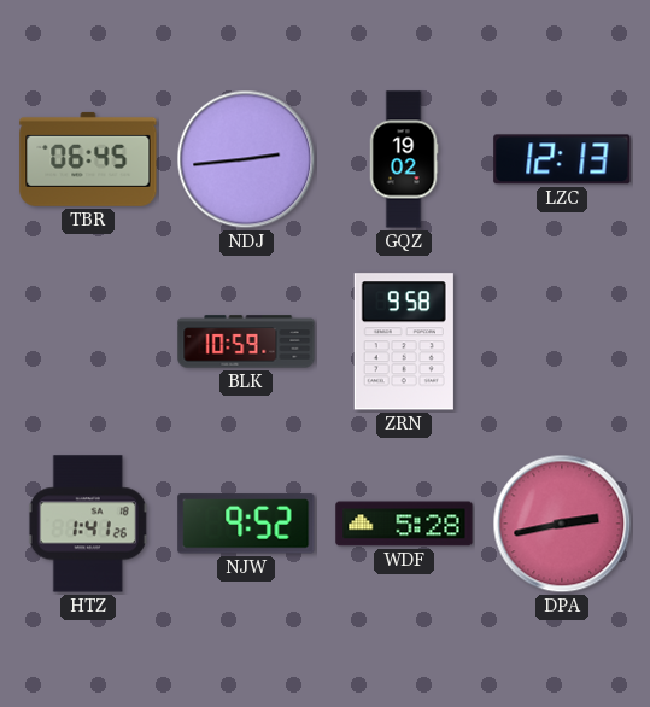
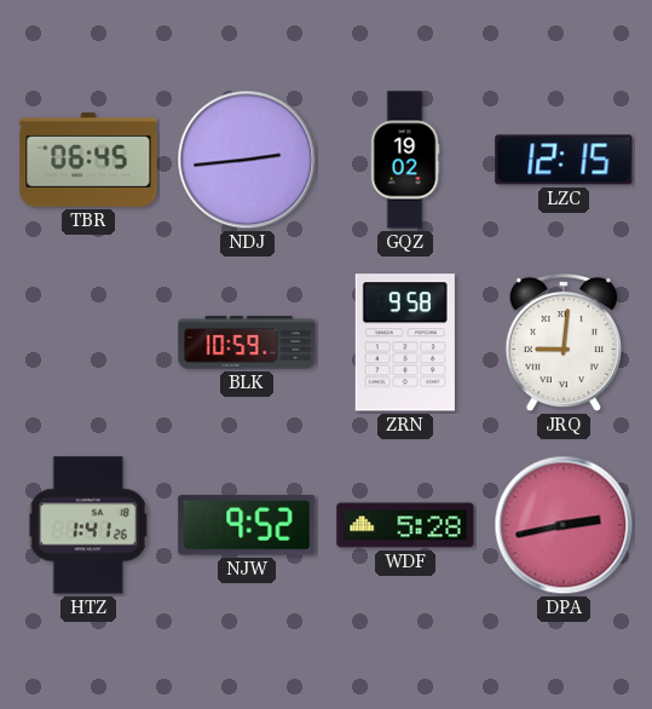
LZC: 12:13 -> 12:15
JRQ: none -> 9:01
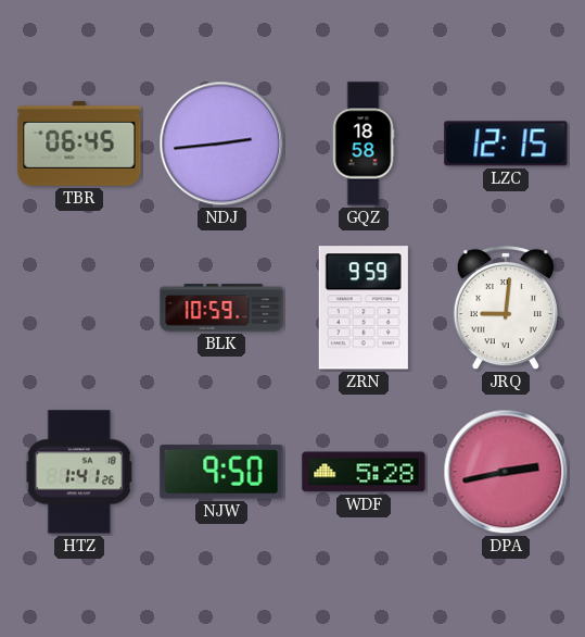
GQZ: 19:02 -> 18:58
ZRN: 9:58 -> 9:59
NJW: 9:52 -> 9:50
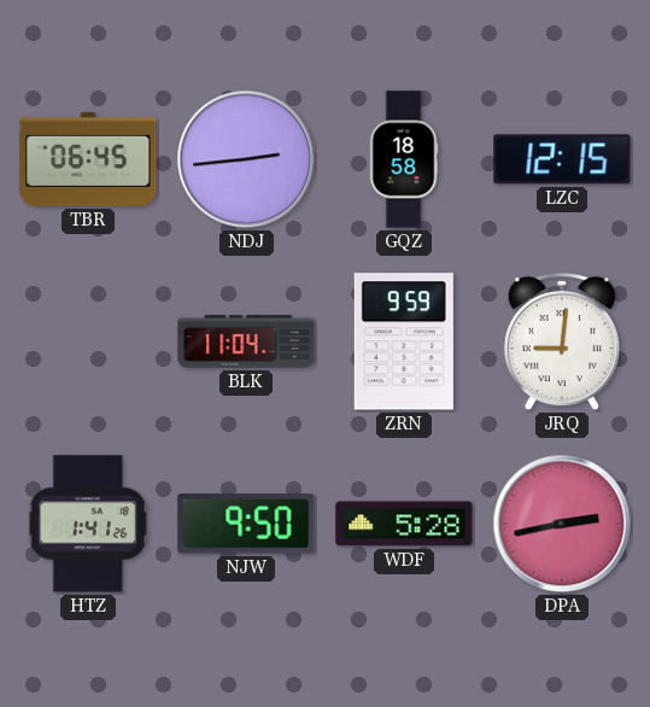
BLK: 10:59 -> 11:04
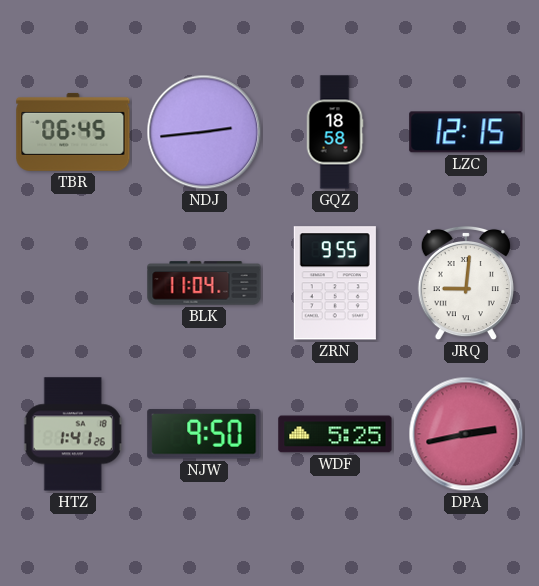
ZRN: 9:59 -> 9:55
WDF: 5:28 -> 5:25
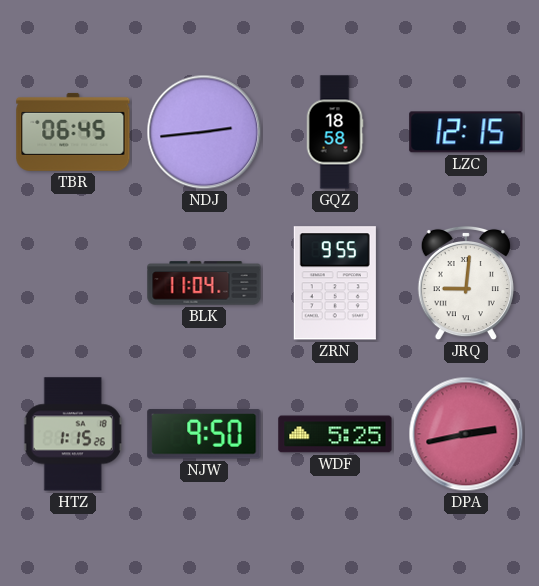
HTZ: 1:41 -> 1:15
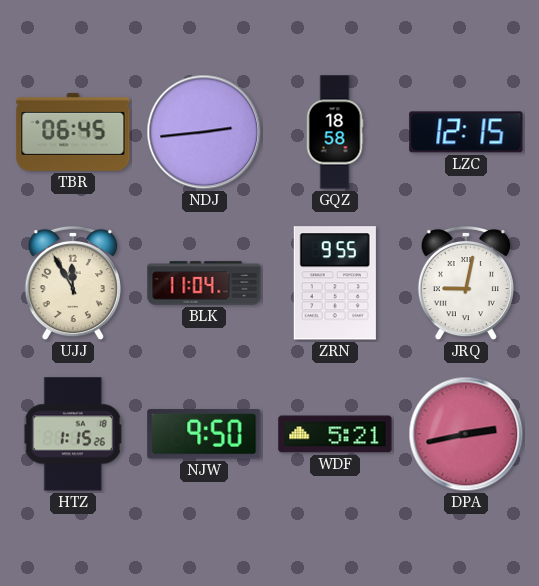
UJJ: none -> 11:55
JRQ: 9:01 -> 9:02
WDF: 5:25 -> 5:21
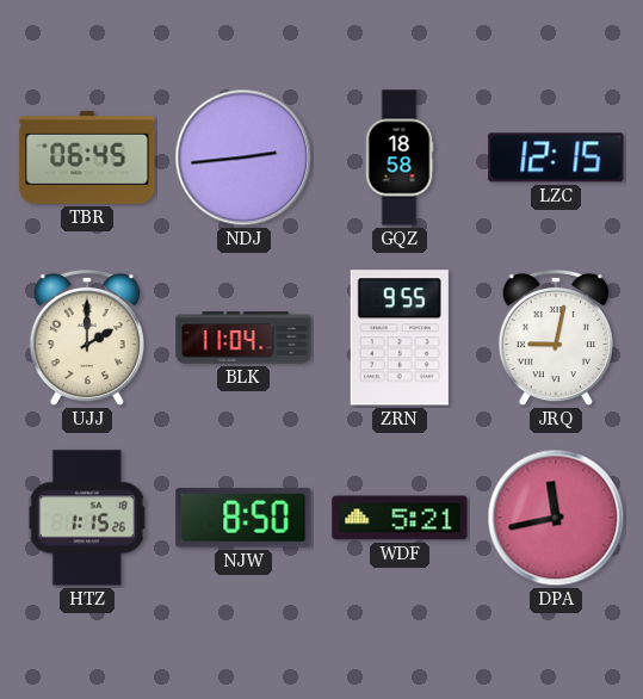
UJJ: 11:55 -> 2:00
NJW: 9:50 -> 8:50
DPA: 2:43 -> 11:43
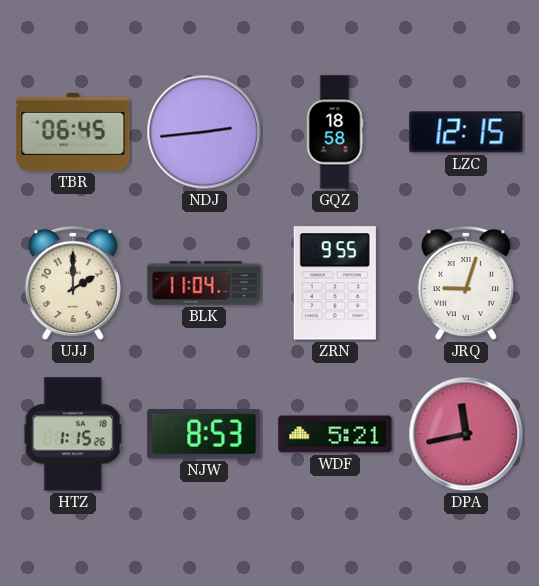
JRQ: 9:02 -> 9:03
NJW: 8:50 -> 8:53
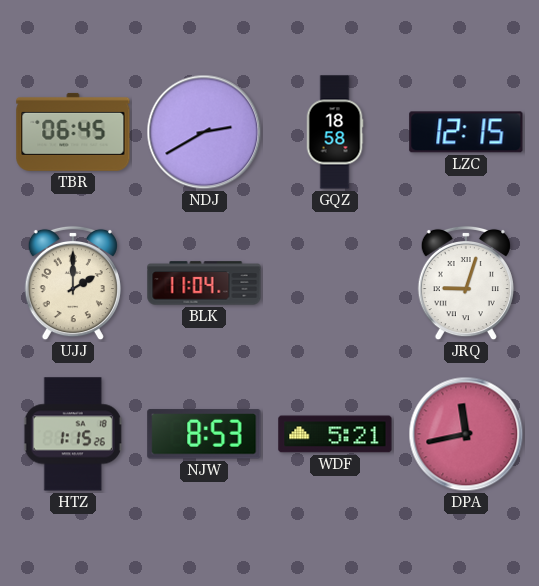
NDJ: 2:44 -> 2:40
ZRN: 9:55 -> none
